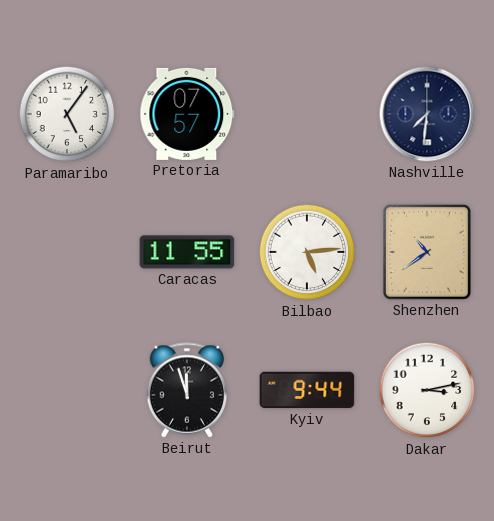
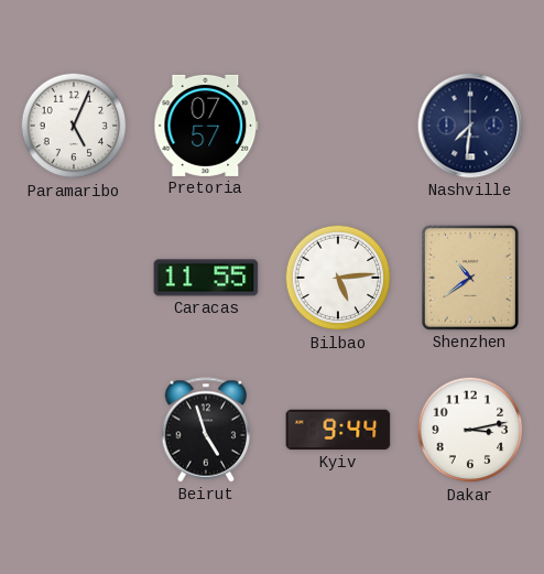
Paramaribo: 5:06 -> 5:04
Beirut: 11:57 -> 4:57
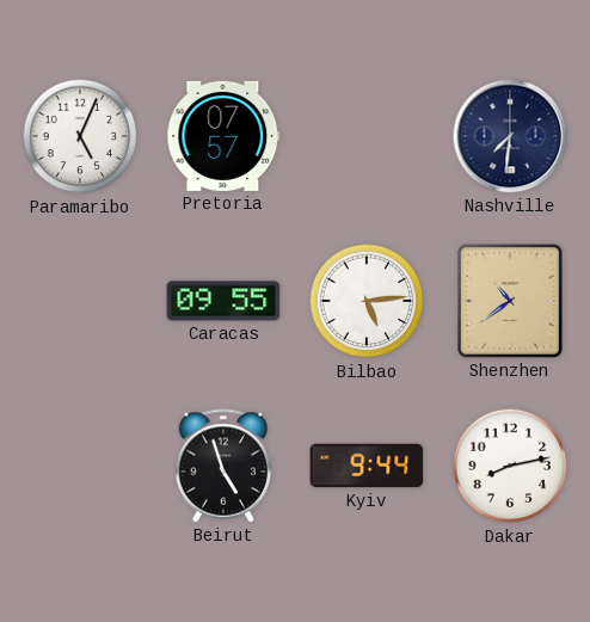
Caracas: 11:55 -> 09:55
Dakar: 3:13 -> 8:13
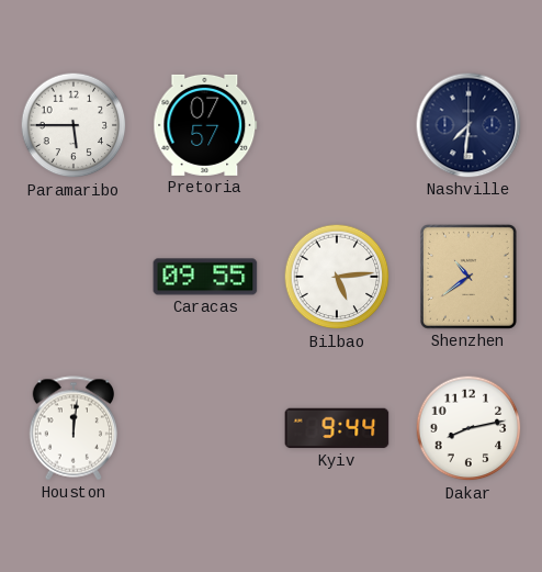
Paramaribo: 5:04 -> 5:45
Houston: none -> 12:01
Beirut: 4:57 -> none
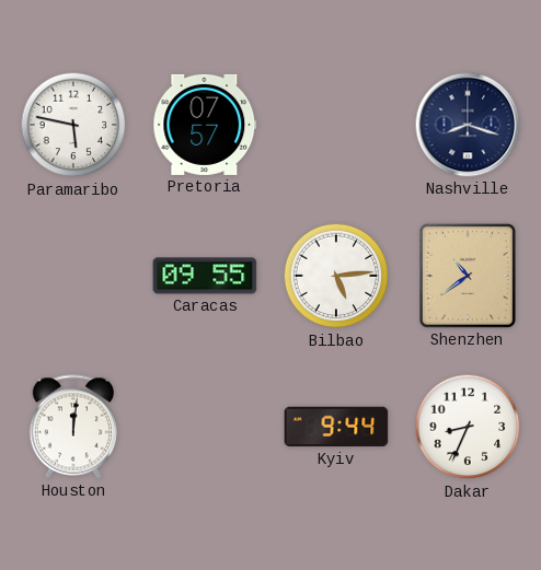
Paramaribo: 5:45 -> 5:47
Nashville: 7:31 -> 8:18
Dakar: 8:13 -> 8:34
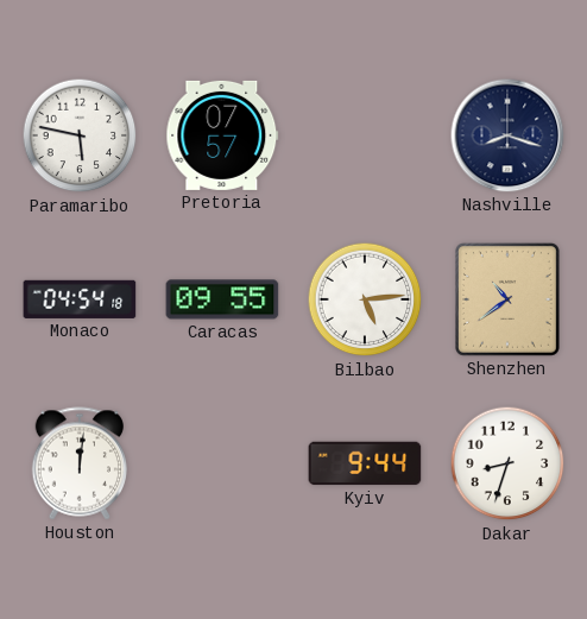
Monaco: none -> 04:54
Dakar: 8:34 -> 8:33
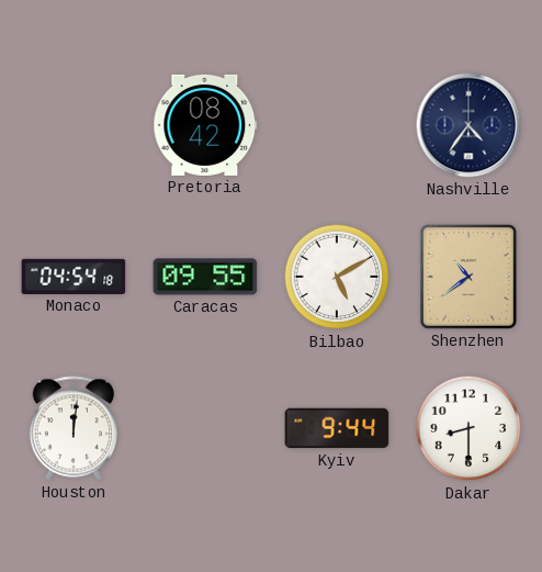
Paramaribo: 5:47 -> none
Pretoria: 07:57 -> 08:42
Nashville: 8:18 -> 4:36
Bilbao: 5:14 -> 5:10
Dakar: 8:33 -> 8:30
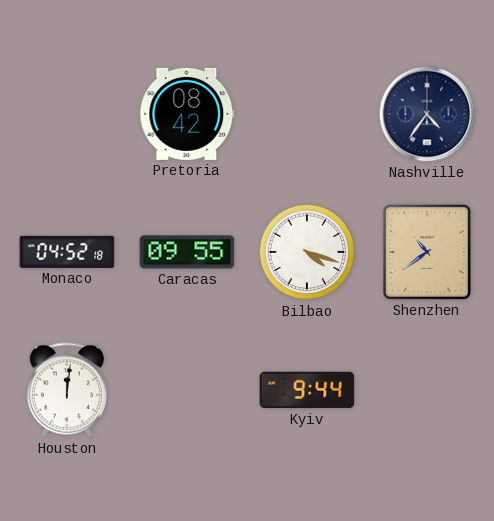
Monaco: 04:54 -> 04:52
Bilbao: 5:10 -> 4:18
Dakar: 8:30 -> none
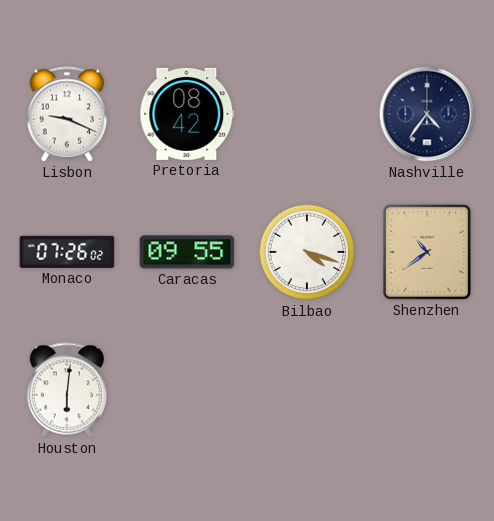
Lisbon: none -> 9:19
Monaco: 04:52 -> 07:26
Houston: 12:01 -> 6:01
Kyiv: 9:44 -> none
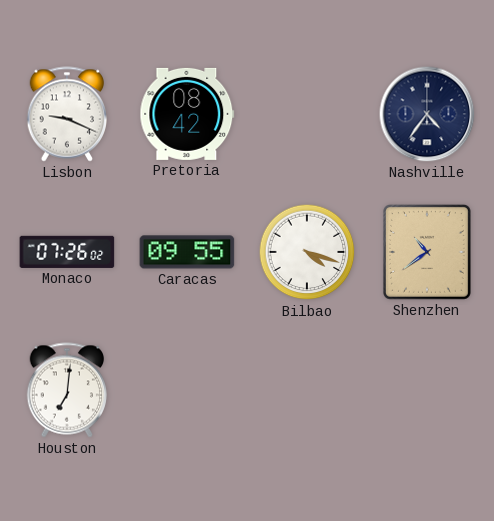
Houston: 6:01 -> 7:01
